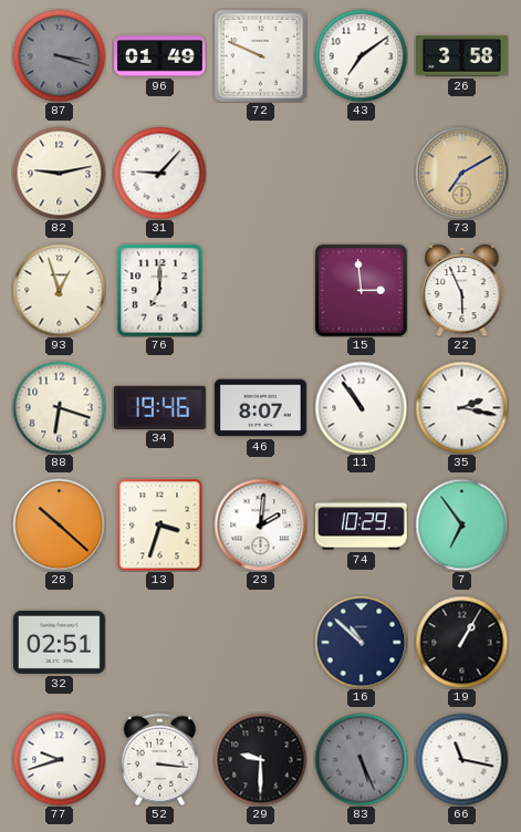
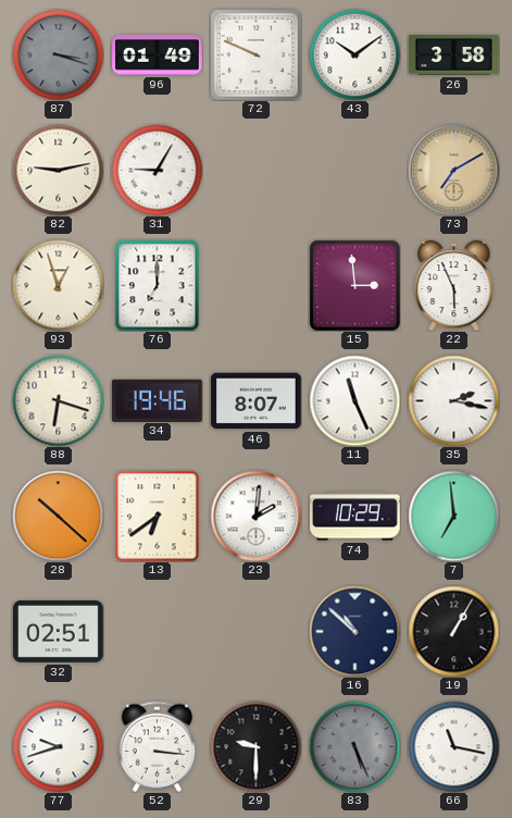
43: 7:09 -> 10:09
31: 9:07 -> 9:05
11: 10:54 -> 11:26
13: 3:33 -> 6:39
7: 6:54 -> 6:59
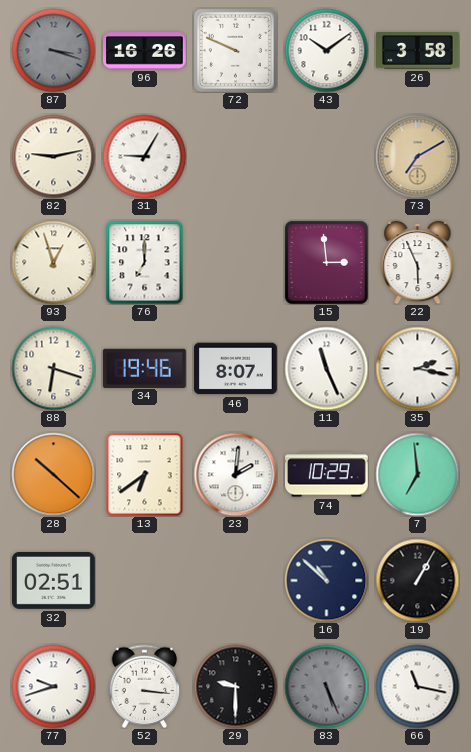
96: 01:49 -> 16:26
